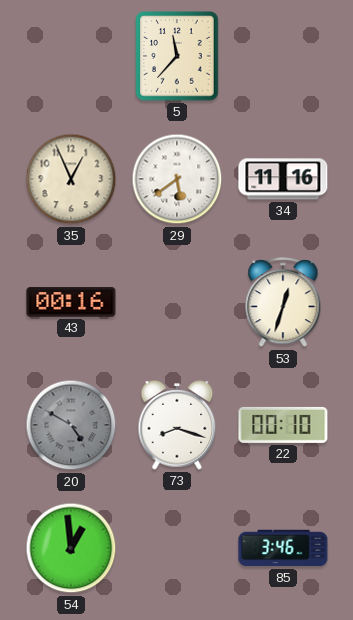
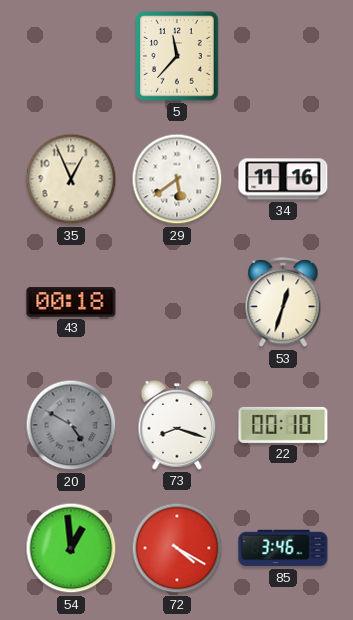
43: 00:16 -> 00:18
72: none -> 4:20
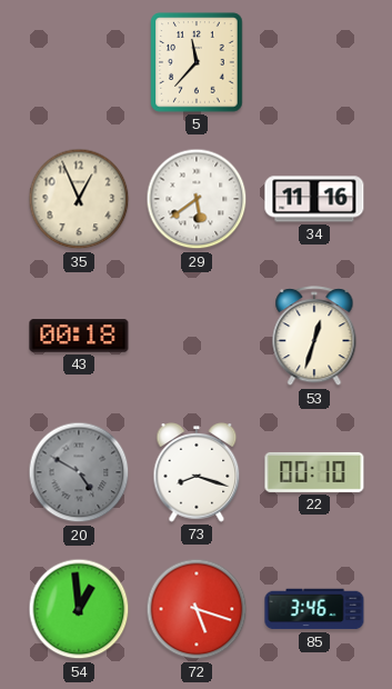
72: 4:20 -> 5:18
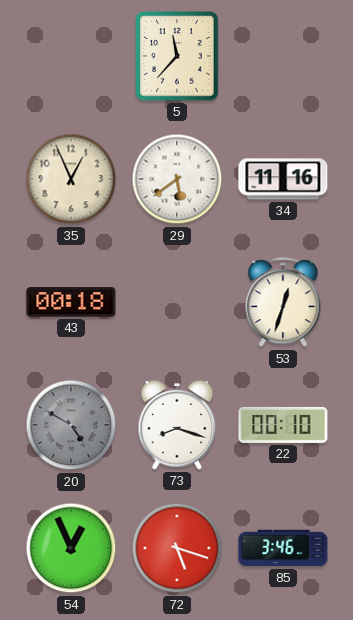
54: 12:59 -> 12:56
